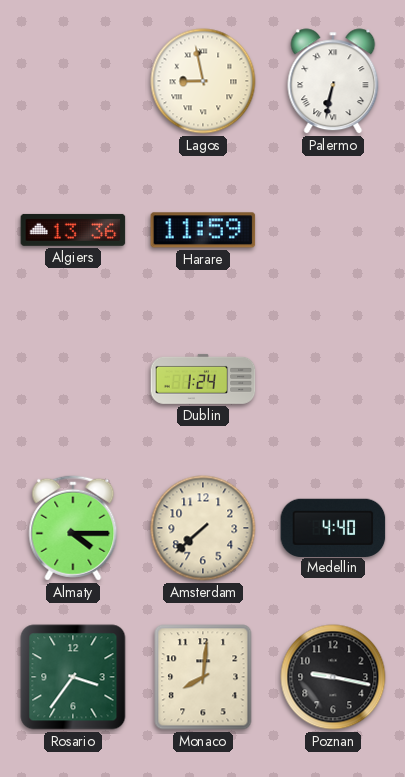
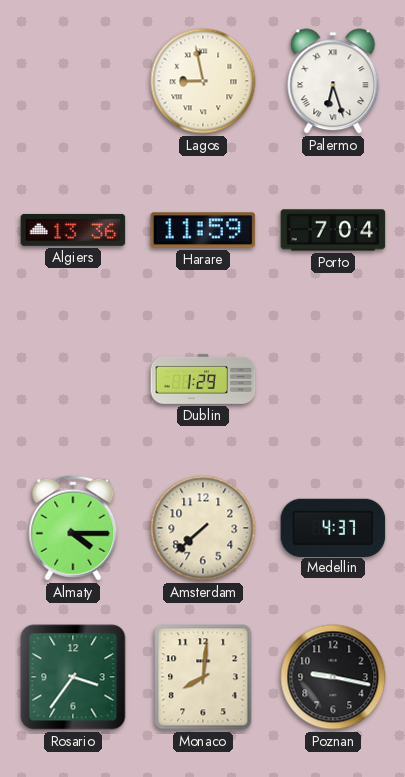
Palermo: 6:32 -> 6:27
Porto: none -> 7:04
Dublin: 1:24 -> 1:29
Medellin: 4:40 -> 4:37
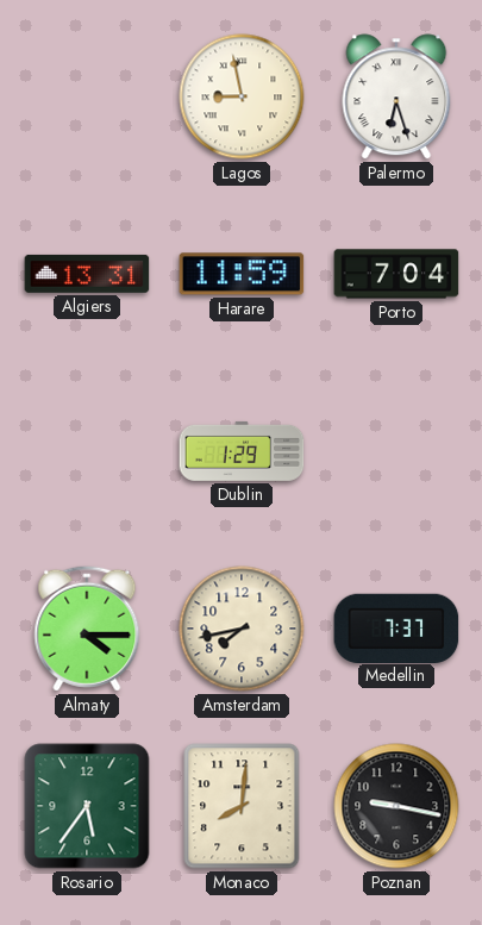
Algiers: 13:36 -> 13:31
Amsterdam: 7:38 -> 7:43
Medellin: 4:37 -> 7:37
Rosario: 3:36 -> 5:36
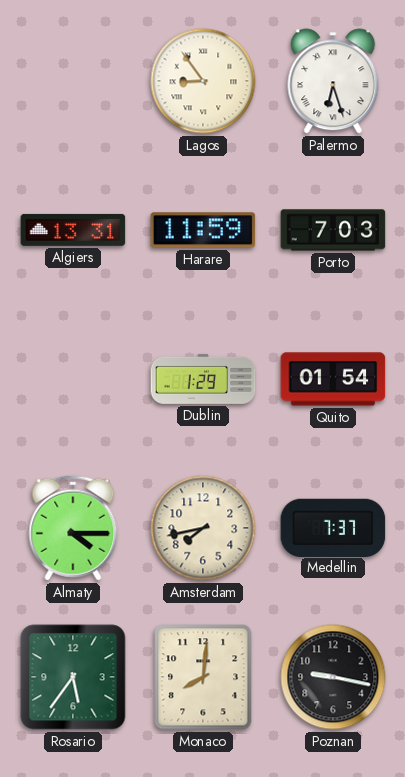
Lagos: 8:58 -> 8:54
Porto: 7:04 -> 7:03
Quito: none -> 01:54
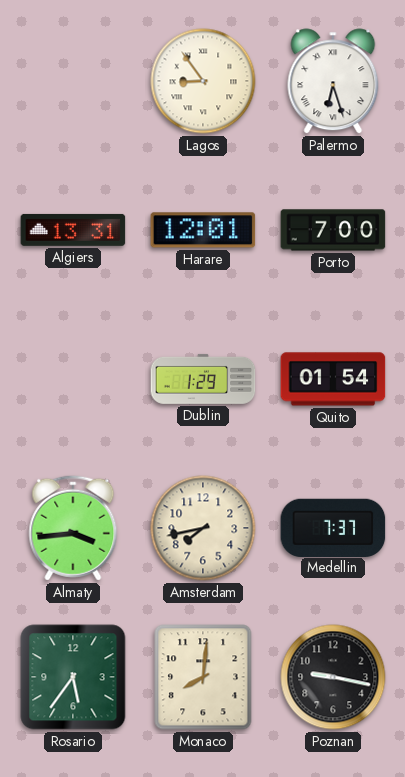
Harare: 11:59 -> 12:01
Porto: 7:03 -> 7:00
Almaty: 4:15 -> 3:44
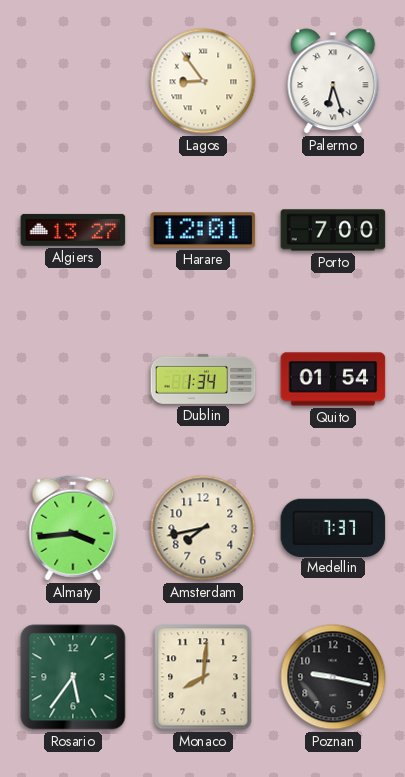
Algiers: 13:31 -> 13:27
Dublin: 1:29 -> 1:34
